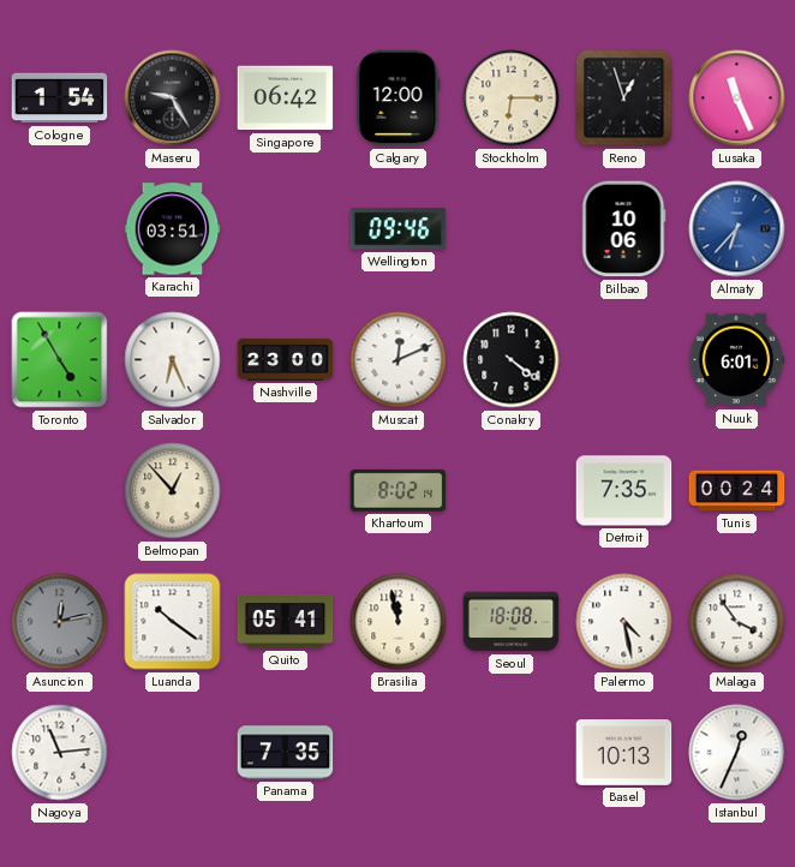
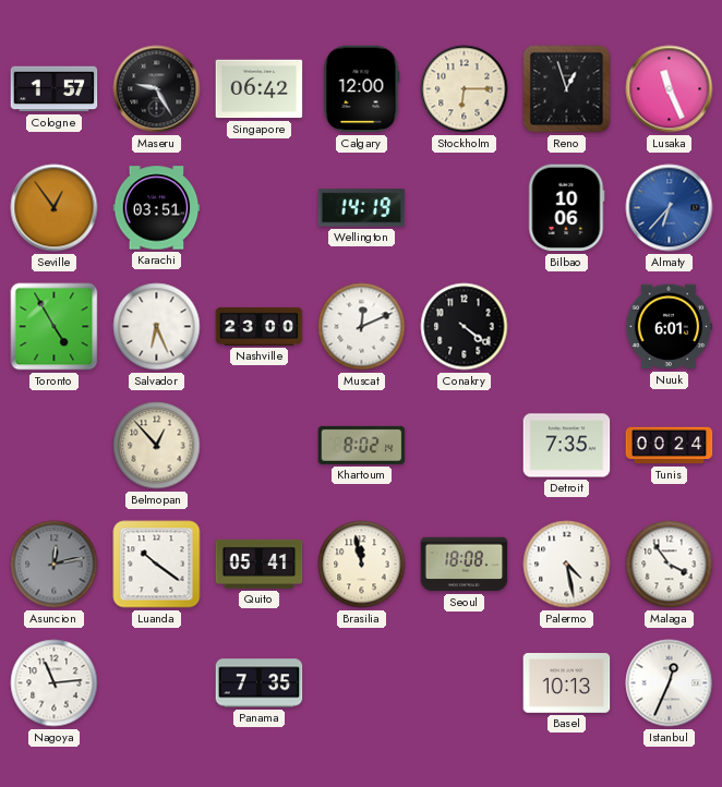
Cologne: 1:54 -> 1:57
Seville: none -> 12:54
Wellington: 09:46 -> 14:19
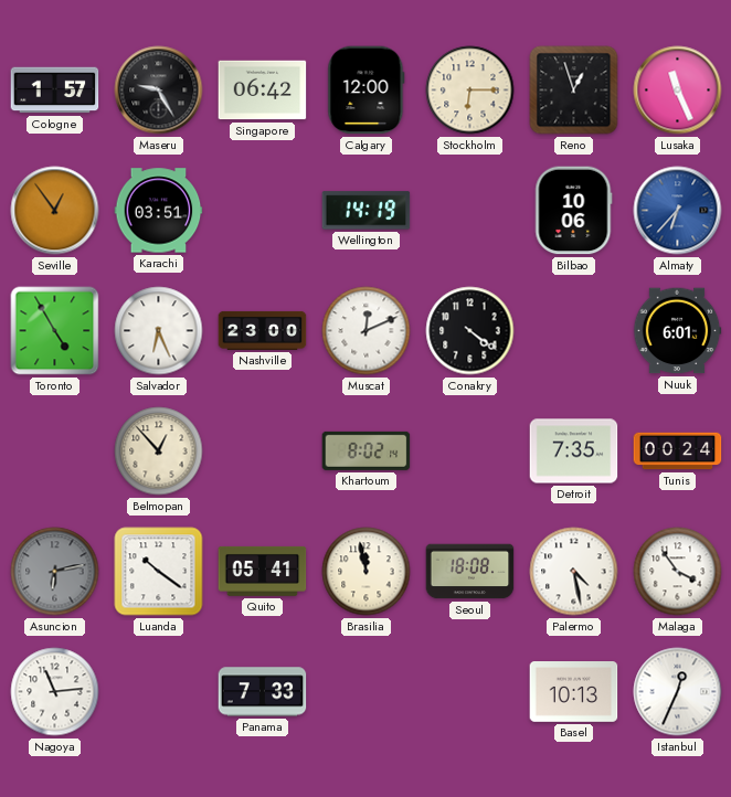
Asuncion: 12:13 -> 6:13
Panama: 7:35 -> 7:33
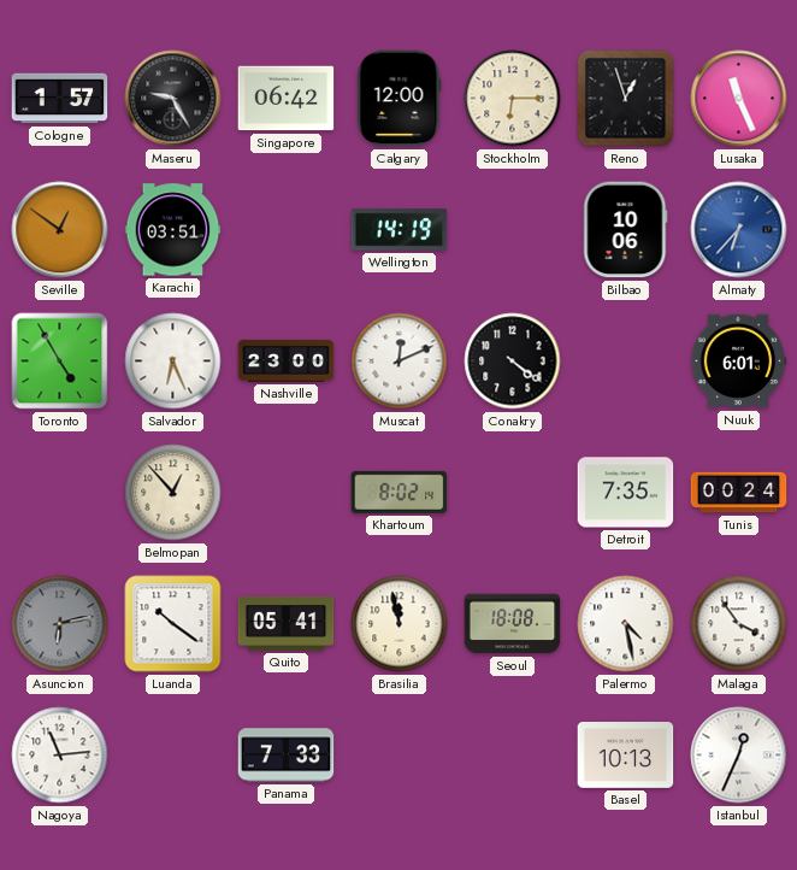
Seville: 12:54 -> 12:51
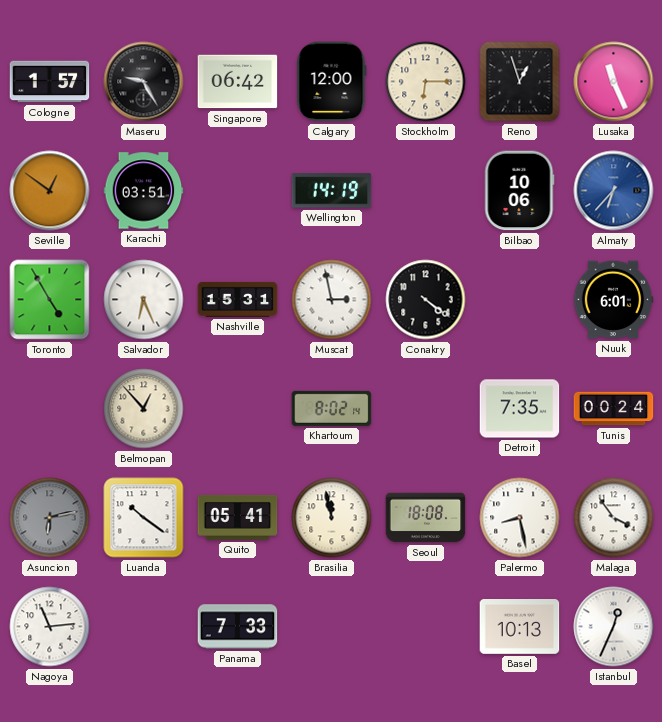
Nashville: 23:00 -> 15:31
Muscat: 12:11 -> 2:58
Palermo: 4:28 -> 8:28
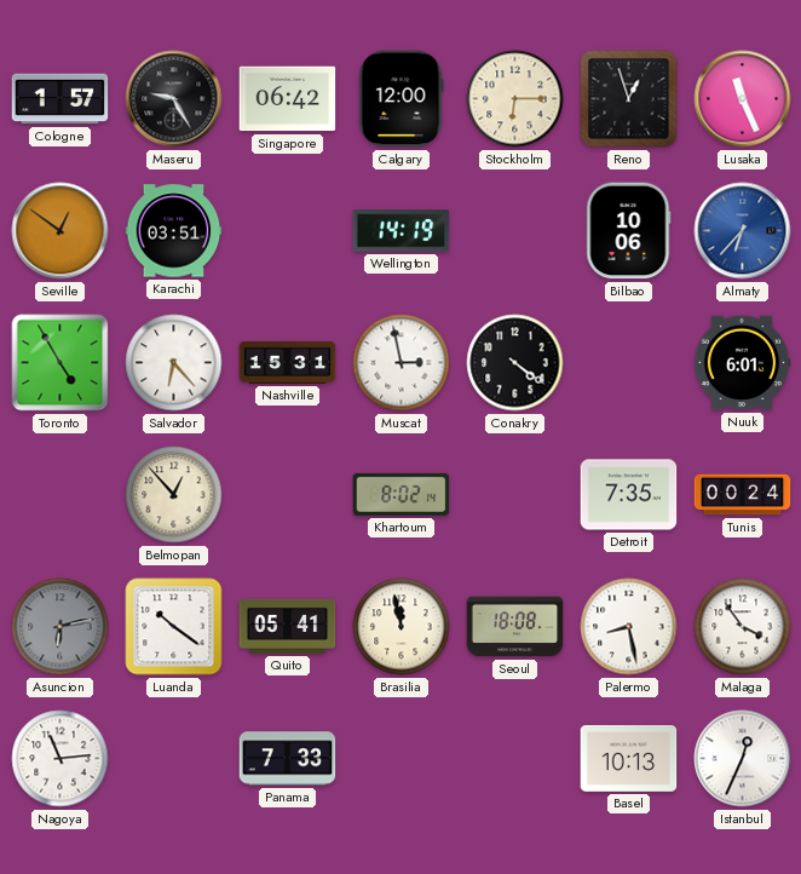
Salvador: 6:26 -> 6:23
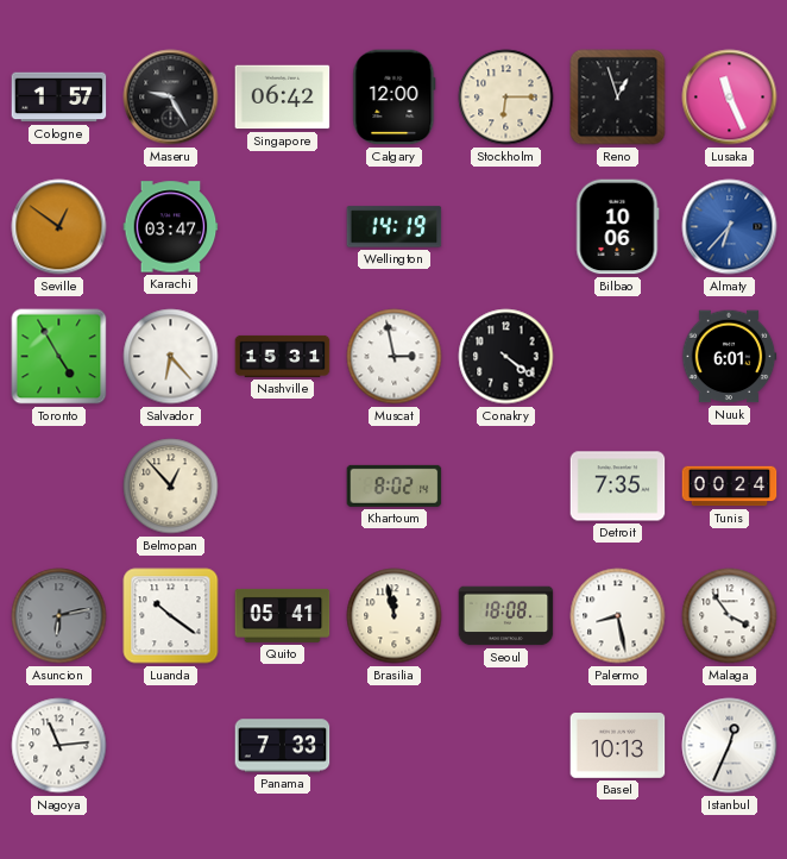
Karachi: 03:51 -> 03:47
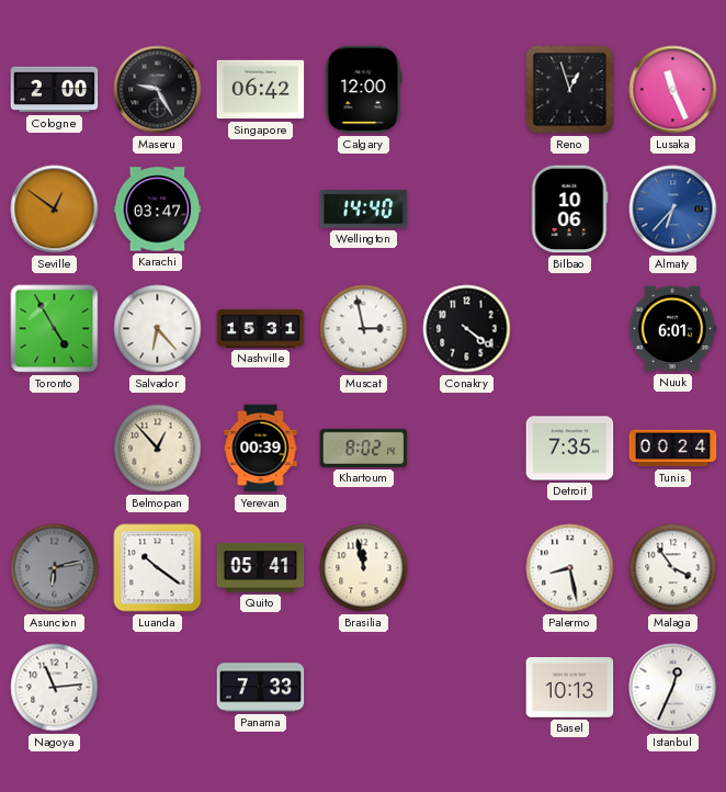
Cologne: 1:57 -> 2:00
Stockholm: 6:15 -> none
Wellington: 14:19 -> 14:40
Yerevan: none -> 00:39
Seoul: 18:08 -> none
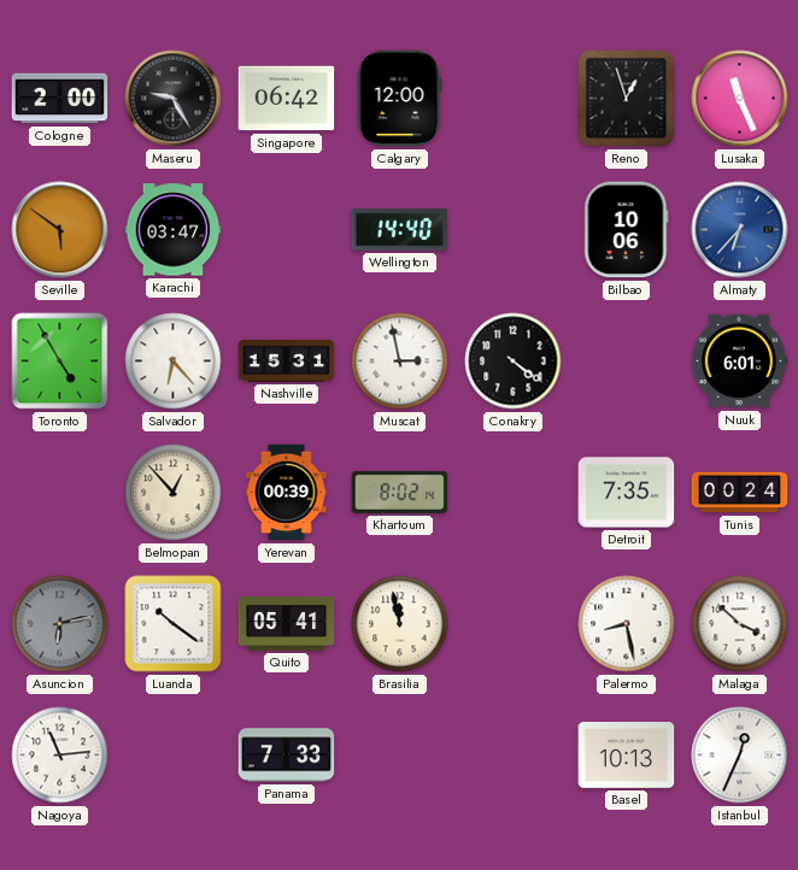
Seville: 12:51 -> 5:51
Malaga: 3:54 -> 3:52
